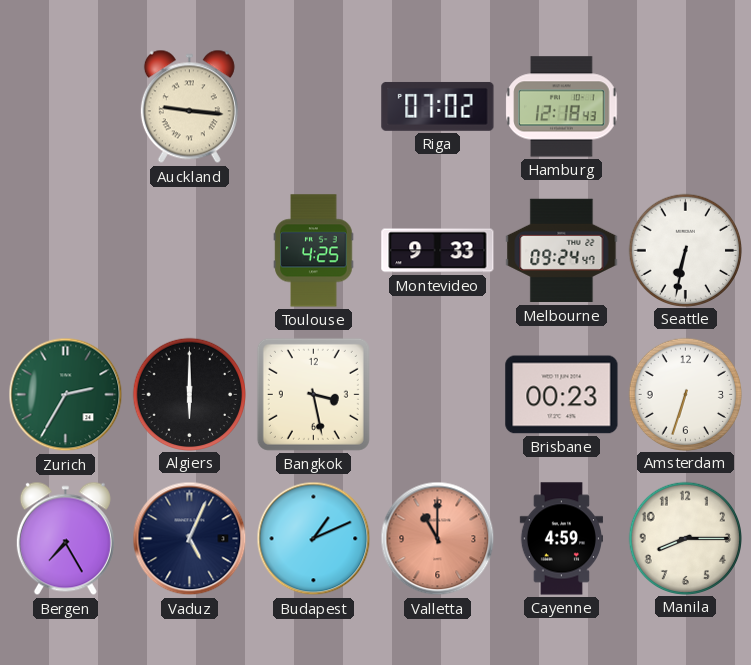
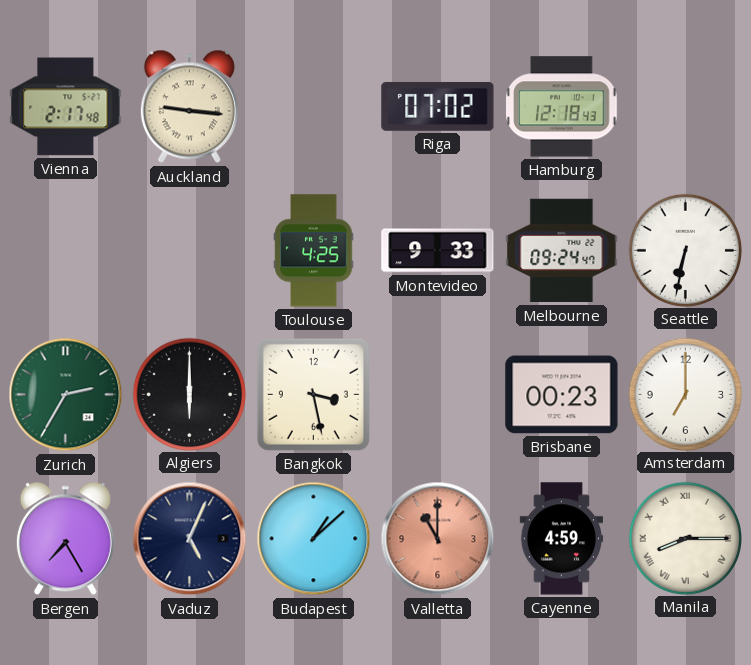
Vienna: none -> 2:17
Amsterdam: 6:33 -> 7:00
Budapest: 1:11 -> 1:08
Manila numerals: Arabic -> Roman
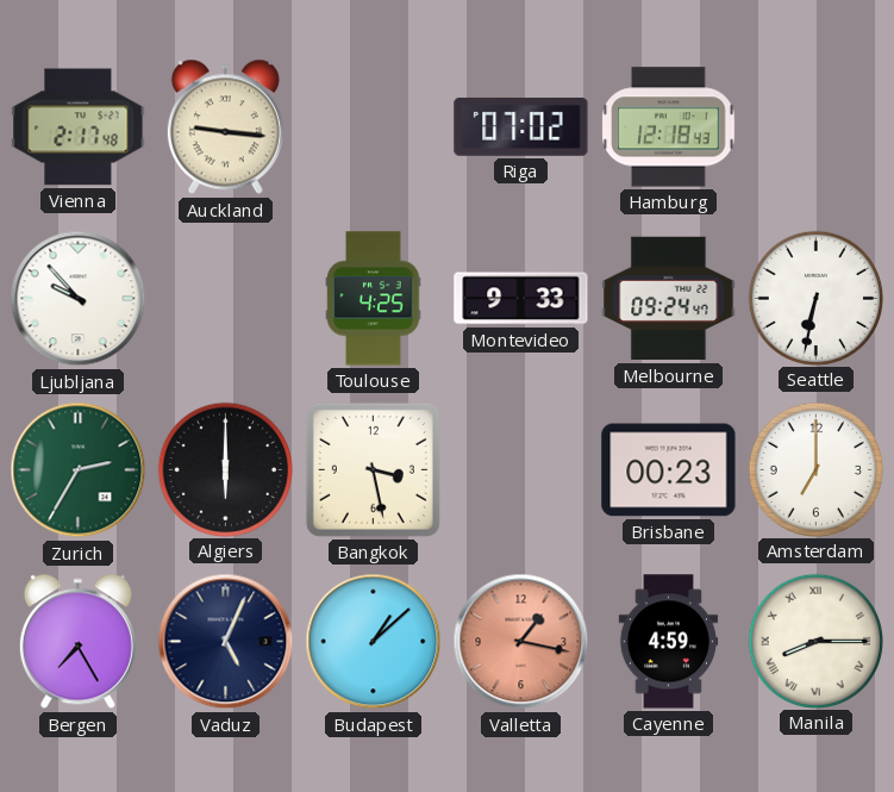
Ljubljana: none -> 9:53
Valletta: 11:00 -> 1:17
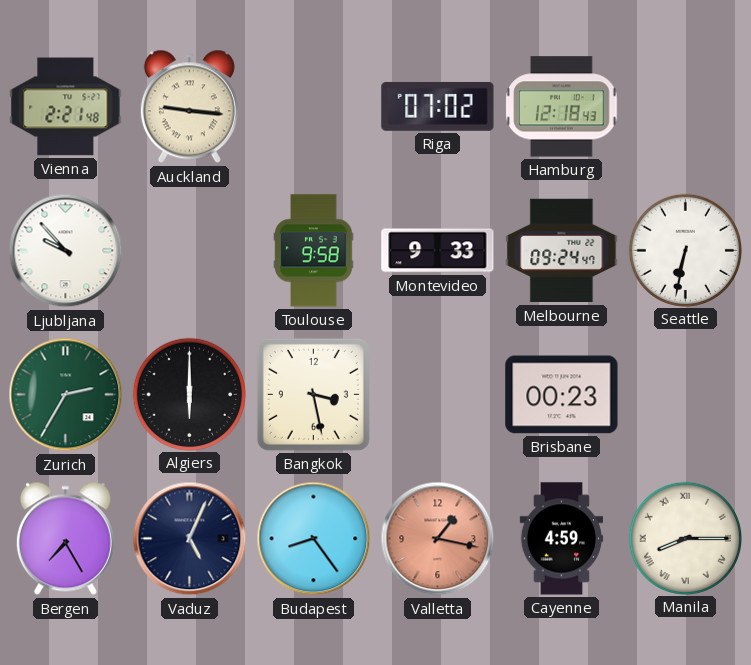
Vienna: 2:17 -> 2:21
Toulouse: 4:25 -> 9:58
Amsterdam: 7:00 -> none
Budapest: 1:08 -> 8:24
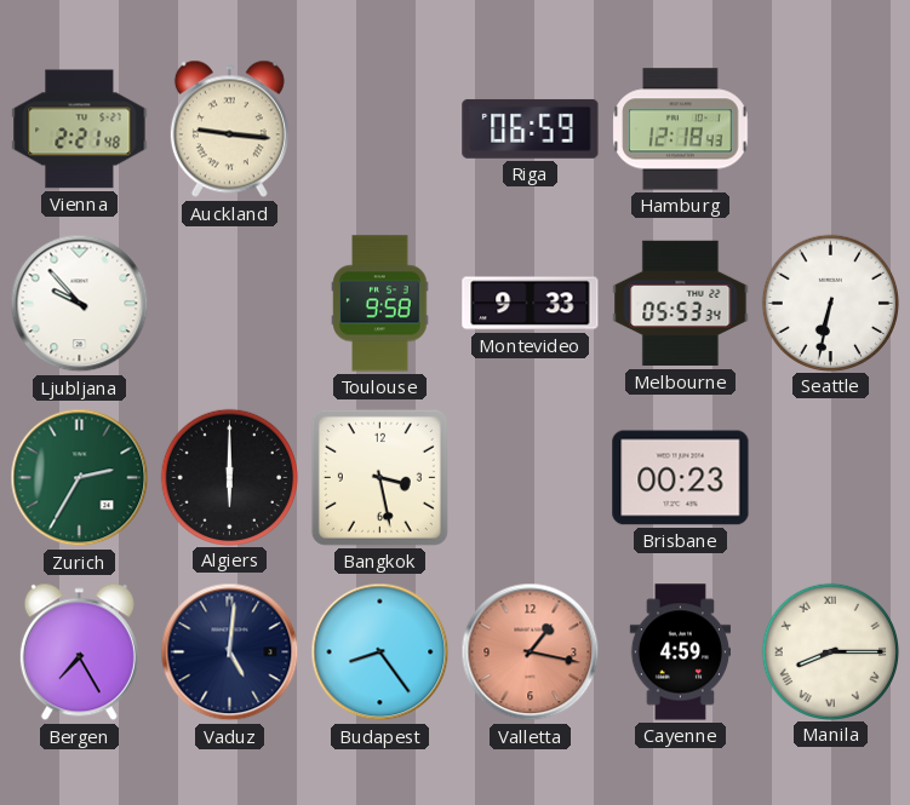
Riga: 07:02 -> 06:59
Melbourne: 09:24 -> 05:53
Vaduz: 5:04 -> 5:01
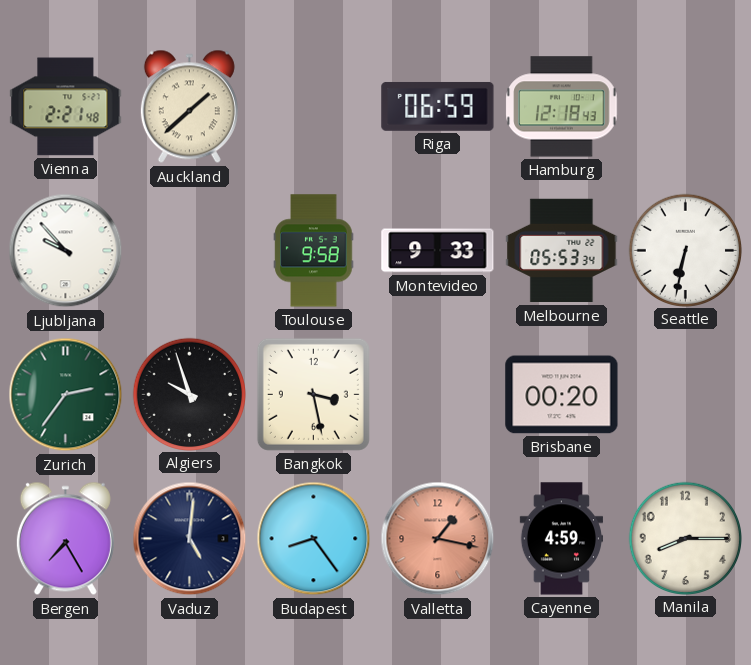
Auckland: 9:16 -> 1:38
Zurich: 2:35 -> 2:36
Algiers: 6:00 -> 9:57
Brisbane: 00:23 -> 00:20
Manila numerals: Roman -> Arabic
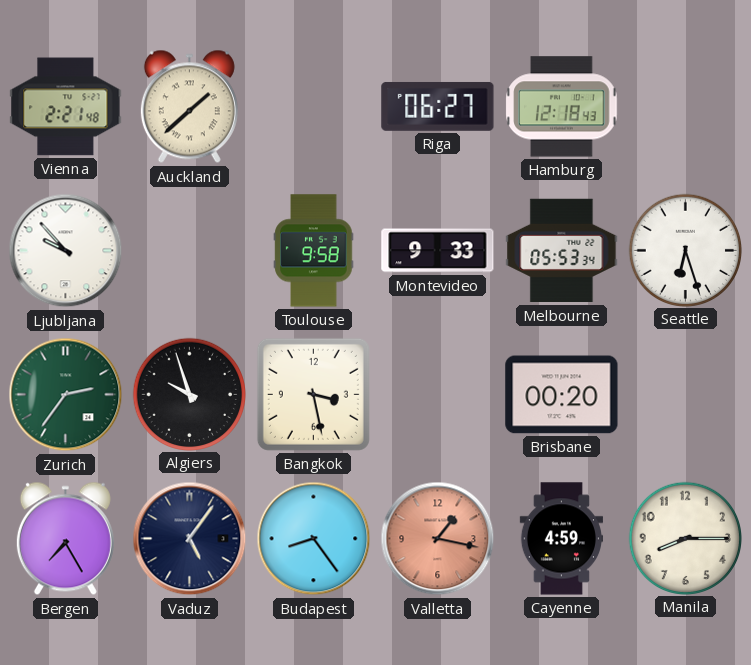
Riga: 06:59 -> 06:27
Seattle: 6:32 -> 6:27
Vaduz: 5:01 -> 5:06
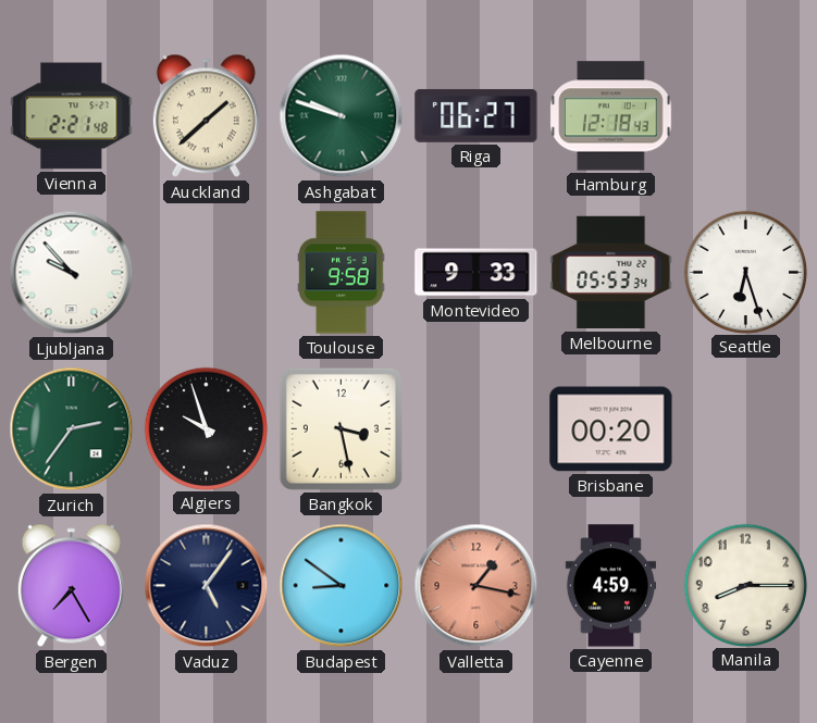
Ashgabat: none -> 9:48
Budapest: 8:24 -> 8:51
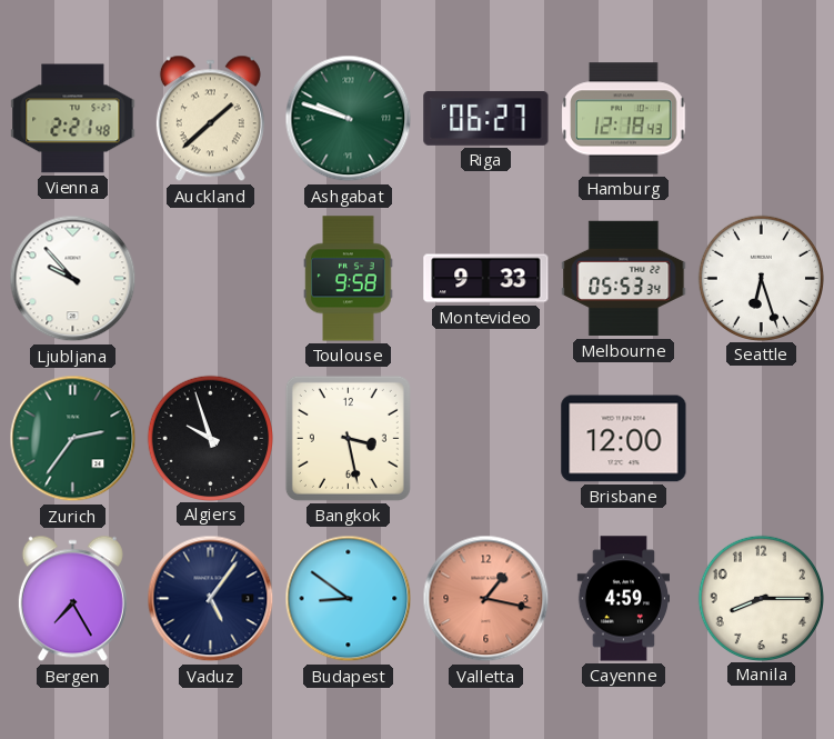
Brisbane: 00:20 -> 12:00
